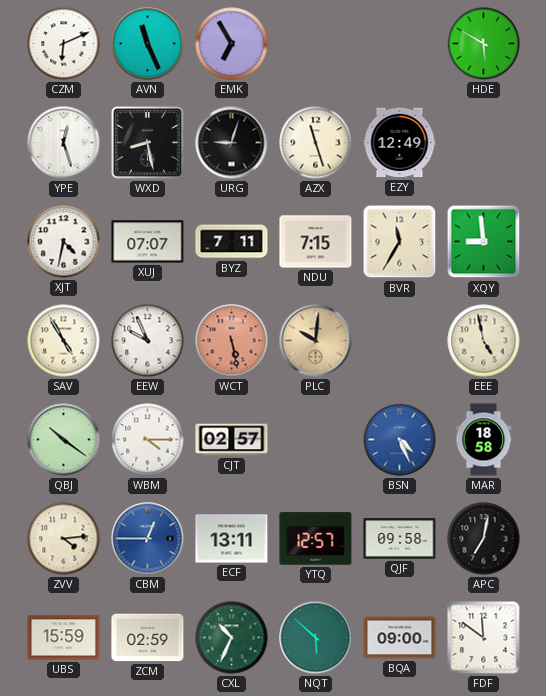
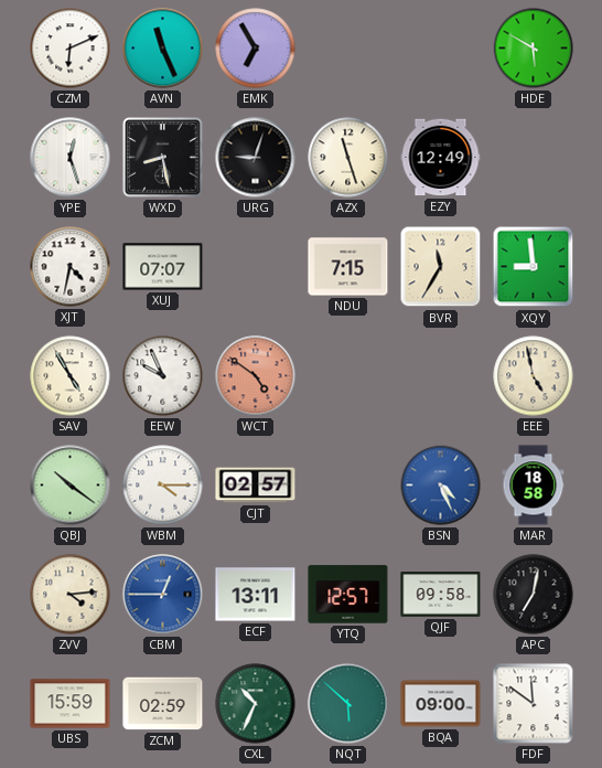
BYZ: 7:11 -> none
WCT: 5:28 -> 4:51
PLC: 10:01 -> none
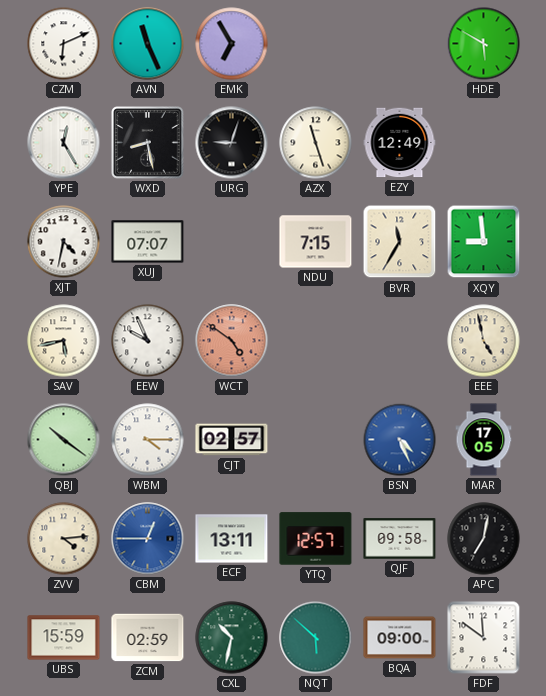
YPE: 12:27 -> 12:25
SAV: 4:55 -> 5:43
MAR: 18:58 -> 17:05
CXL: 10:34 -> 10:32
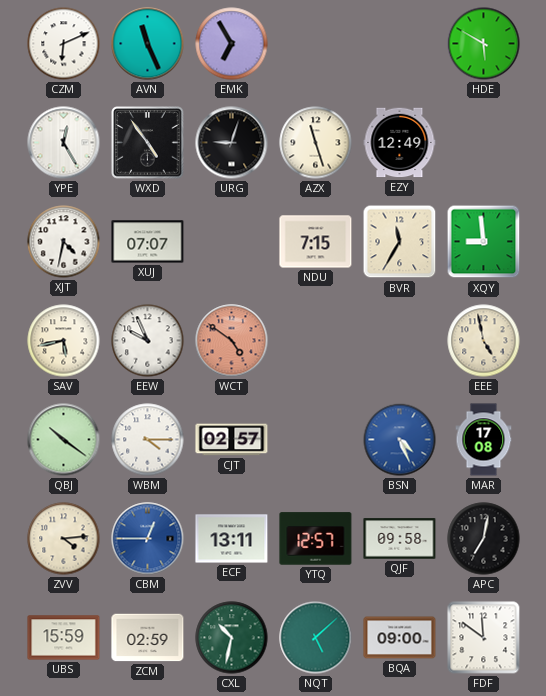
WXD: 8:28 -> 4:54
MAR: 17:05 -> 17:08
NQT: 5:52 -> 5:08
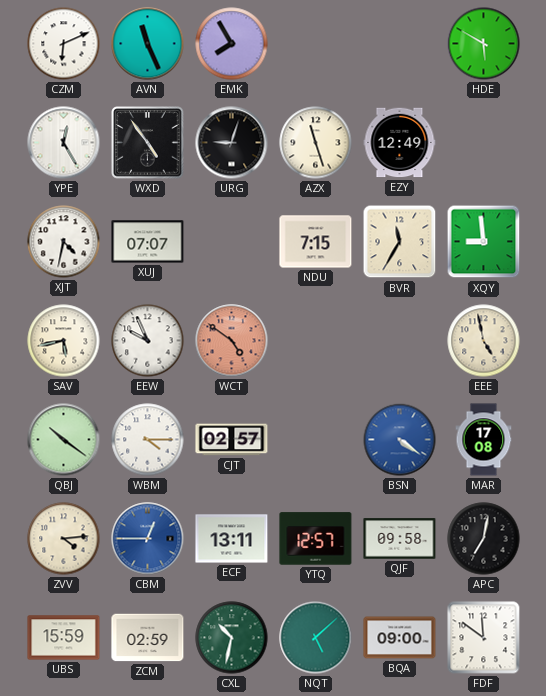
EMK: 6:55 -> 7:55
BSN: 4:26 -> 4:21
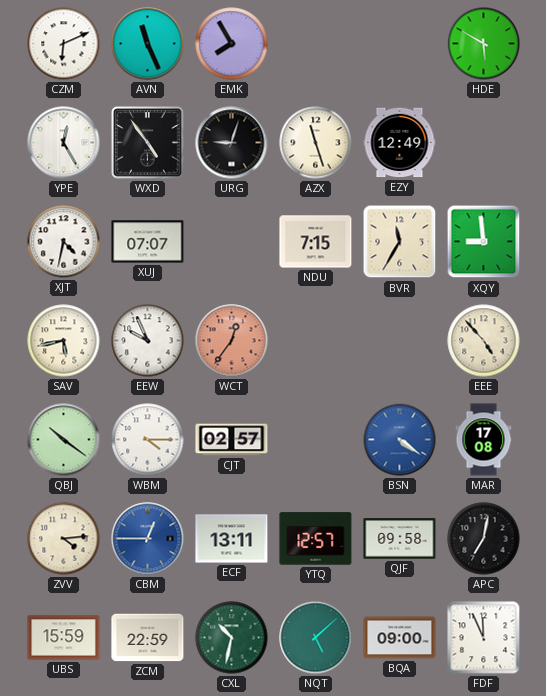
WCT: 4:51 -> 12:36
EEE: 4:58 -> 4:53
ZCM: 02:59 -> 22:59
FDF: 11:51 -> 11:56
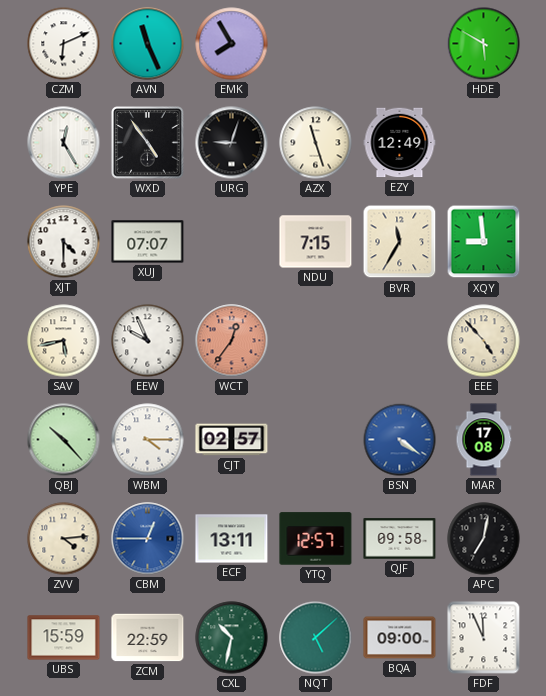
XJT: 4:32 -> 4:30
QBJ: 10:21 -> 10:23
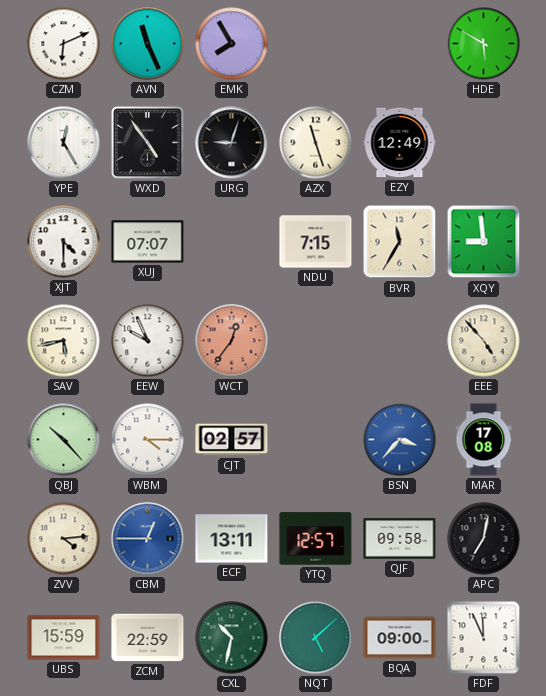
BSN: 4:21 -> 3:37
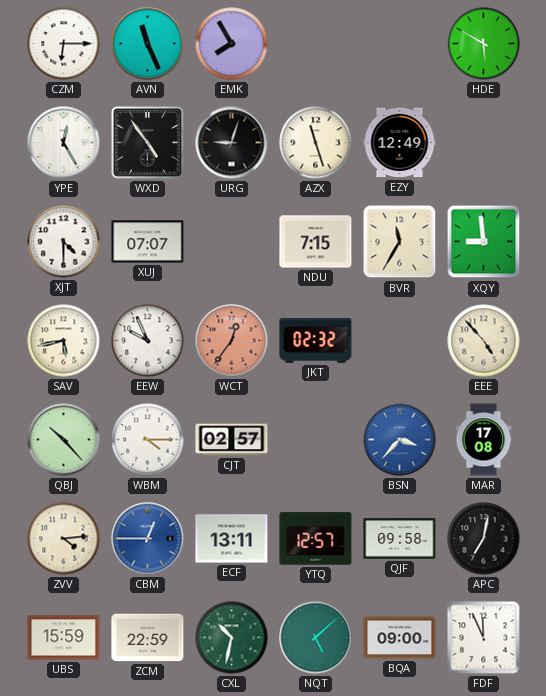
CZM: 6:11 -> 6:15
JKT: none -> 02:32
